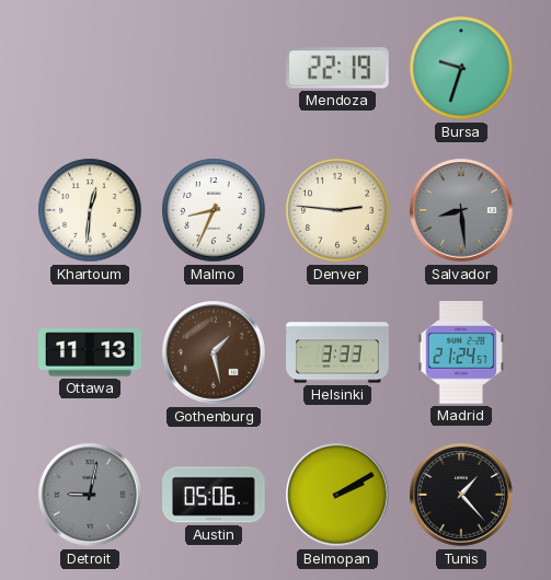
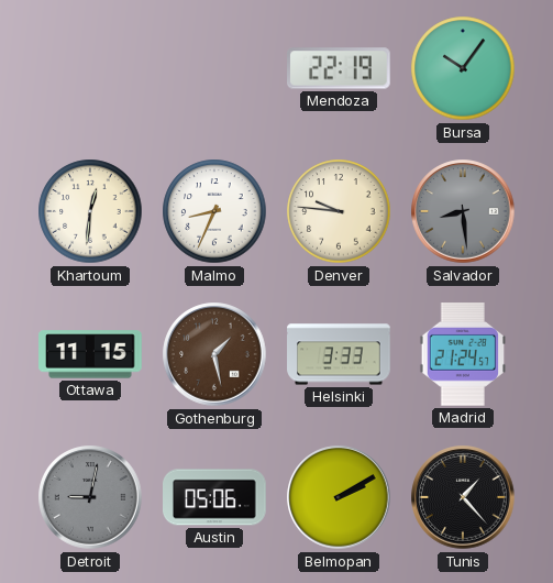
Bursa: 9:33 -> 10:06
Denver: 2:46 -> 9:46
Ottawa: 11:13 -> 11:15
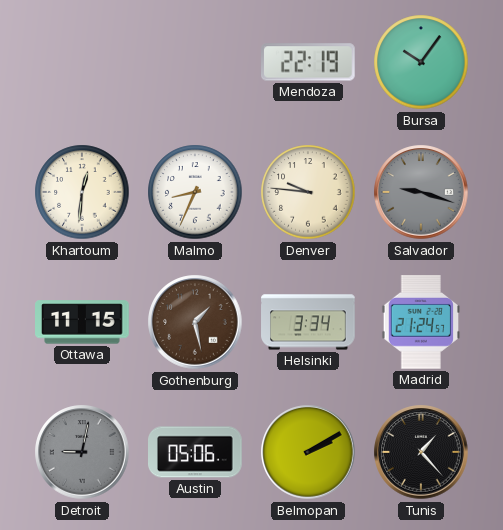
Salvador: 8:29 -> 9:18
Helsinki: 3:33 -> 3:34
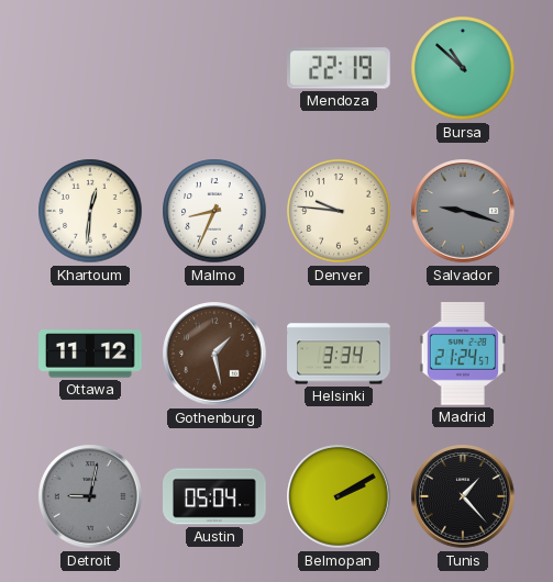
Bursa: 10:06 -> 10:52
Ottawa: 11:15 -> 11:12
Austin: 05:06 -> 05:04
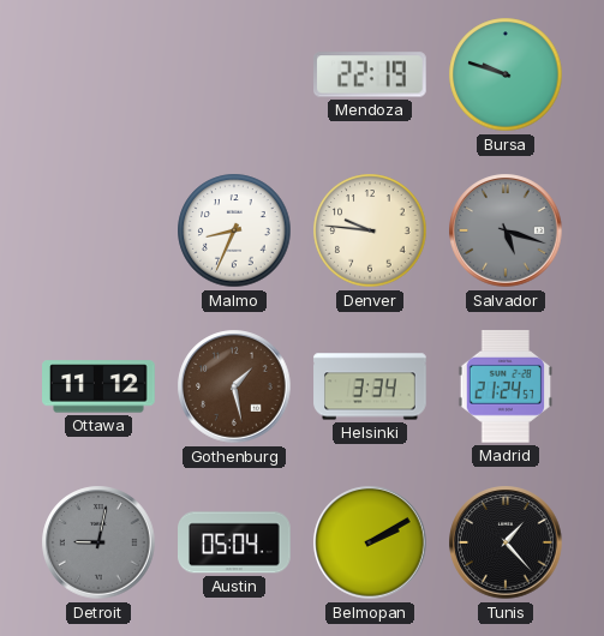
Bursa: 10:52 -> 9:48
Khartoum: 12:31 -> none
Salvador: 9:18 -> 5:18
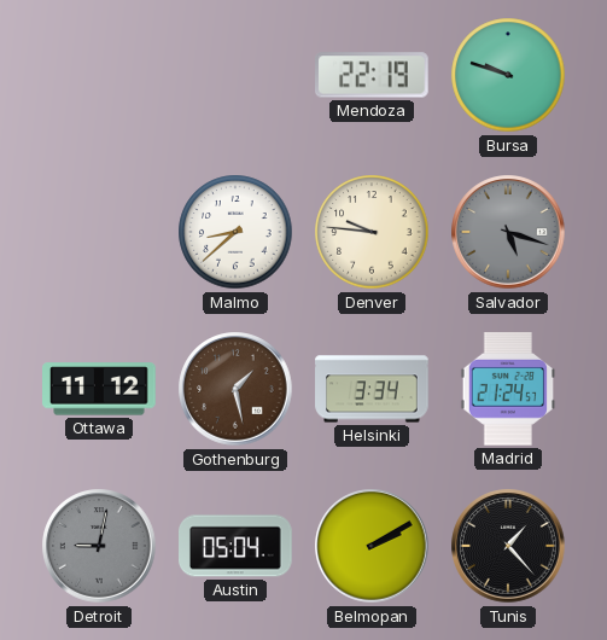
Malmo: 8:34 -> 8:38
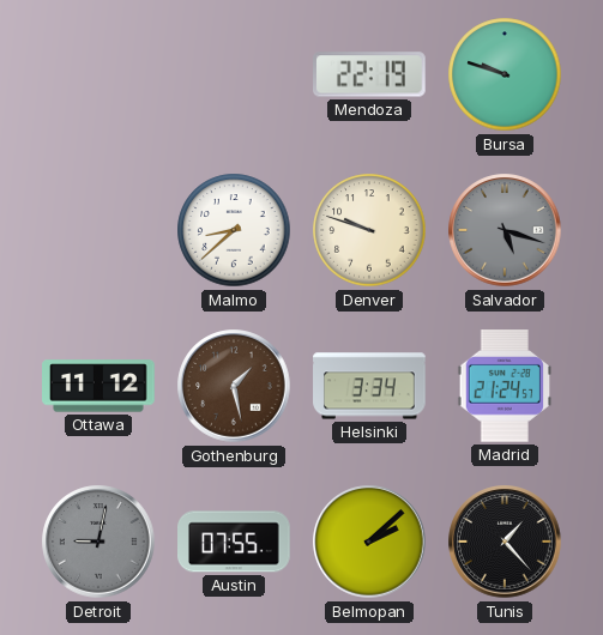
Denver: 9:46 -> 9:48
Austin: 05:04 -> 07:55
Belmopan: 2:10 -> 2:08
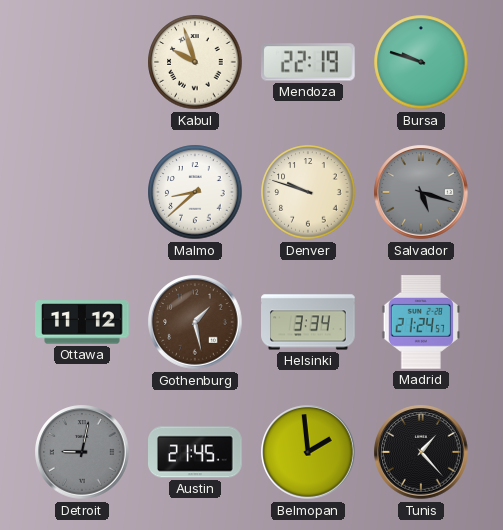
Kabul: none -> 9:57
Austin: 07:55 -> 21:45
Belmopan: 2:08 -> 1:59
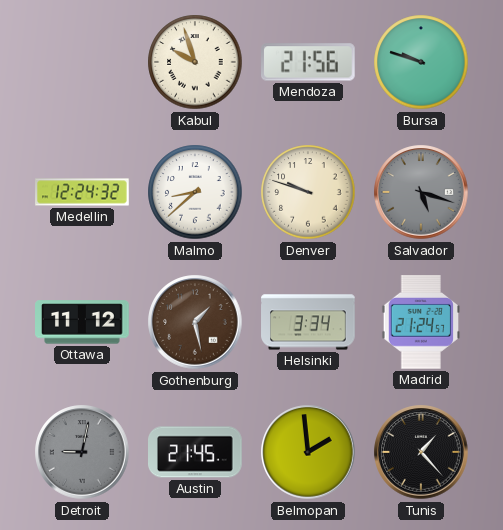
Mendoza: 22:19 -> 21:56
Medellin: none -> 12:24
